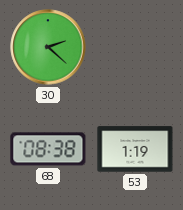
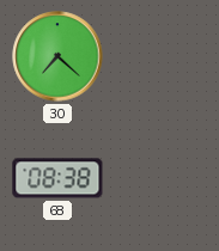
30: 2:22 -> 7:22
53: 1:19 -> none
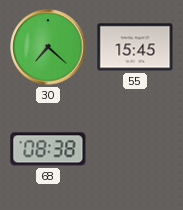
55: none -> 15:45
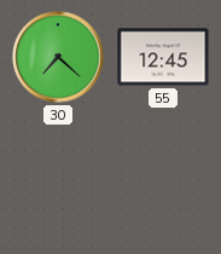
55: 15:45 -> 12:45
68: 08:38 -> none
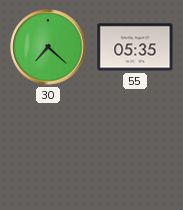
55: 12:45 -> 05:35
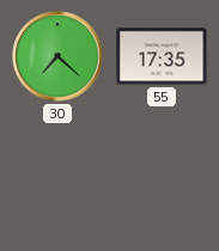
55: 05:35 -> 17:35
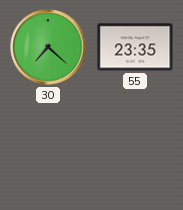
55: 17:35 -> 23:35
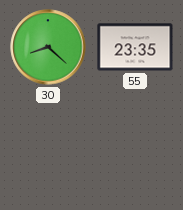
30: 7:22 -> 8:22
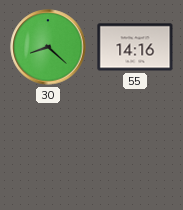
55: 23:35 -> 14:16
